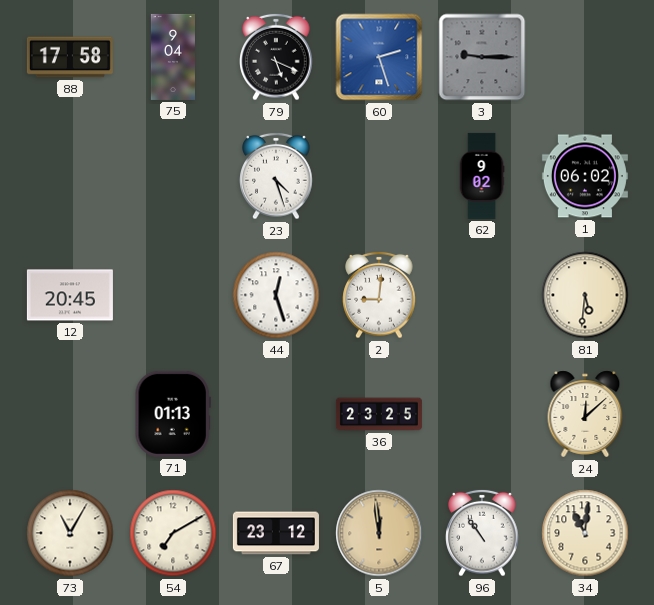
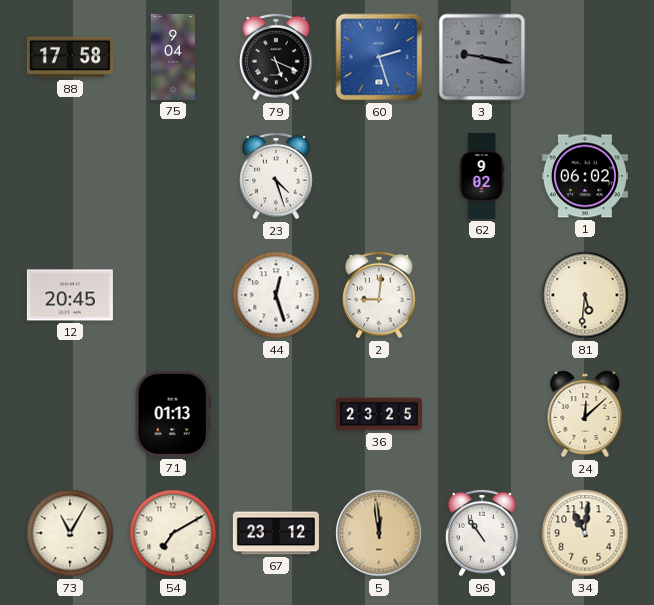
3: 9:15 -> 9:17
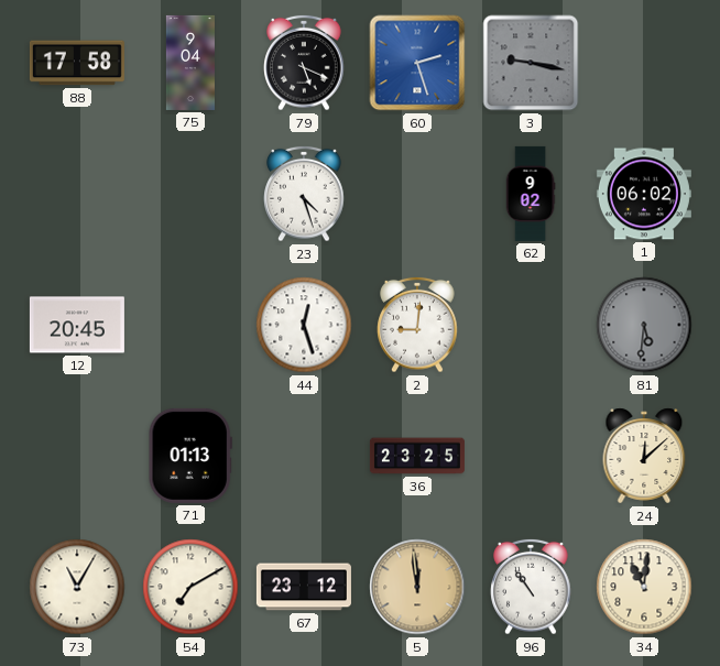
81 dial: cream -> grey
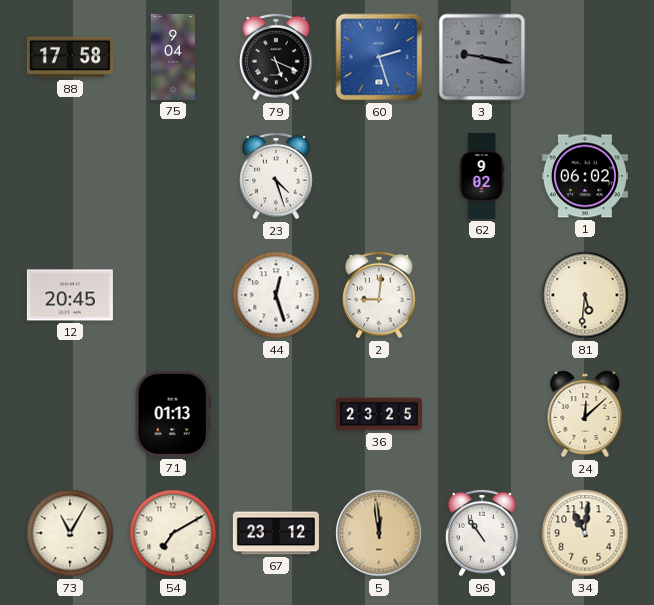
81 dial: grey -> cream
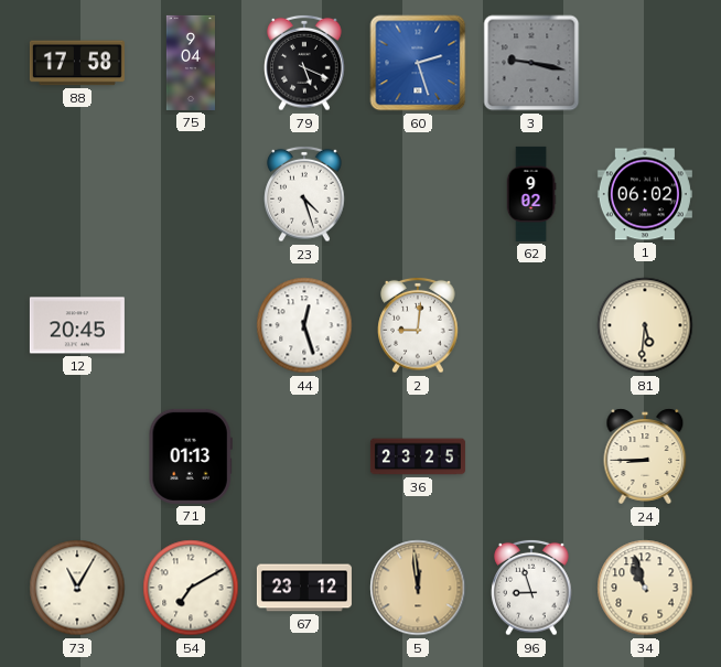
24: 12:08 -> 8:45
96: 10:54 -> 8:57
34: 11:01 -> 10:57
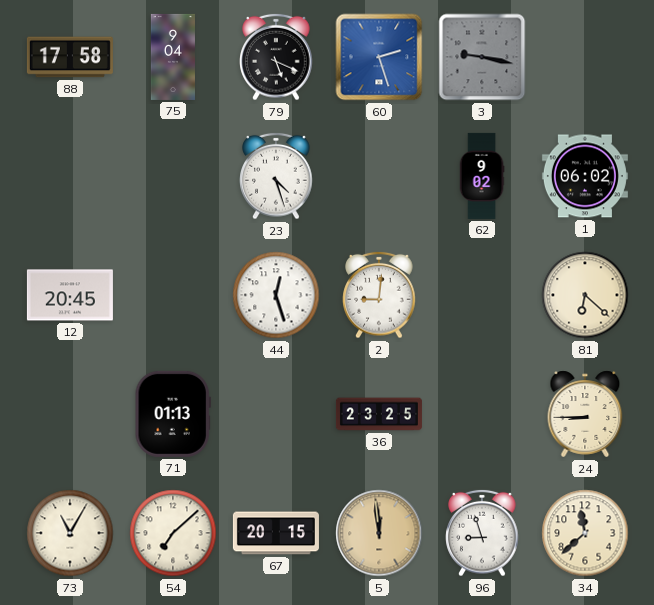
81: 5:31 -> 6:22
54: 7:10 -> 7:08
67: 23:12 -> 20:15
34: 10:57 -> 11:38
